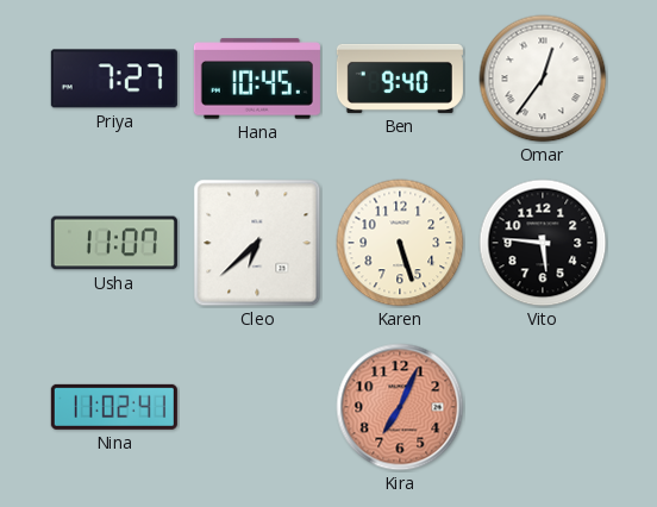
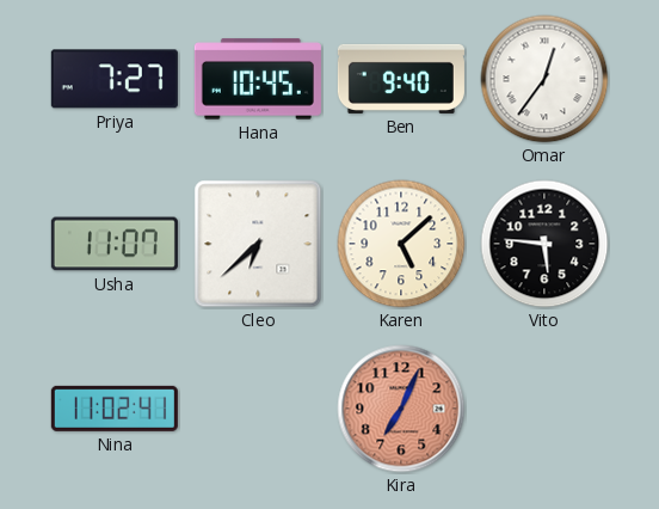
Karen: 5:27 -> 5:08
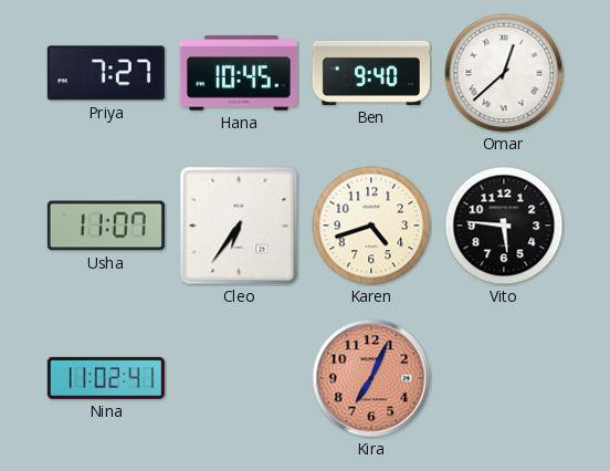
Omar: 12:36 -> 12:38
Cleo: 6:38 -> 6:36
Karen: 5:08 -> 4:42
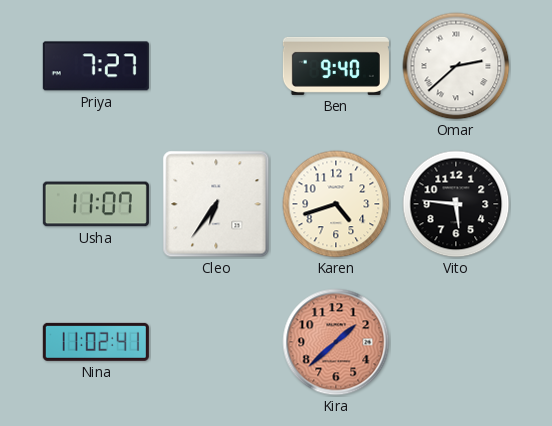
Hana: 10:45 -> none
Omar: 12:38 -> 2:38
Kira: 7:04 -> 1:38
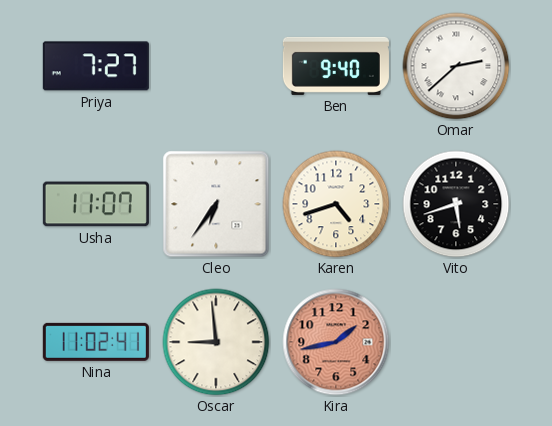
Vito: 5:46 -> 5:42
Oscar: none -> 8:59
Kira: 1:38 -> 1:43
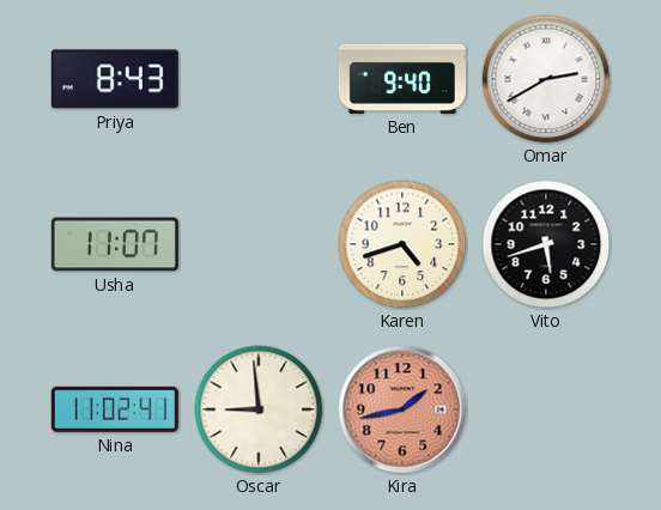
Priya: 7:27 -> 8:43
Omar: 2:38 -> 2:40
Cleo: 6:36 -> none
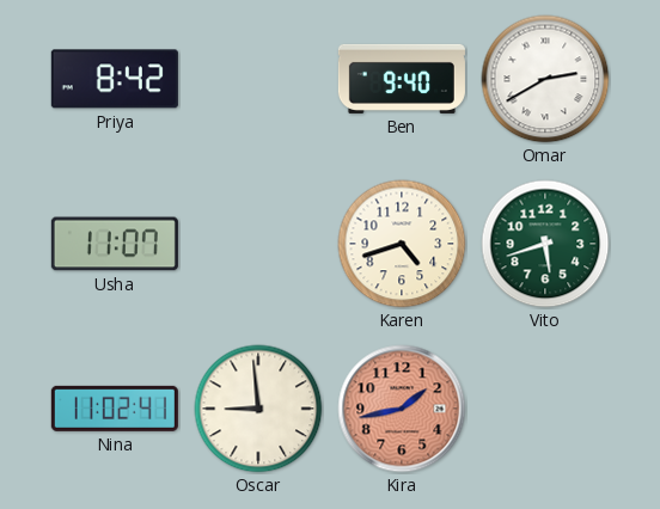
Priya: 8:43 -> 8:42
Vito dial: black -> green
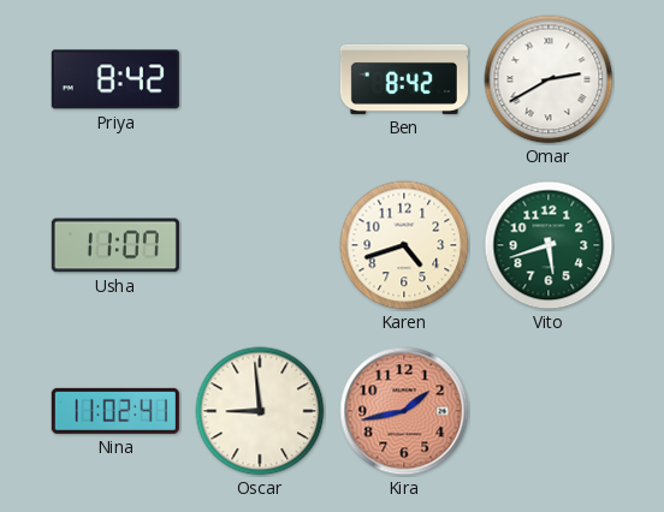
Ben: 9:40 -> 8:42
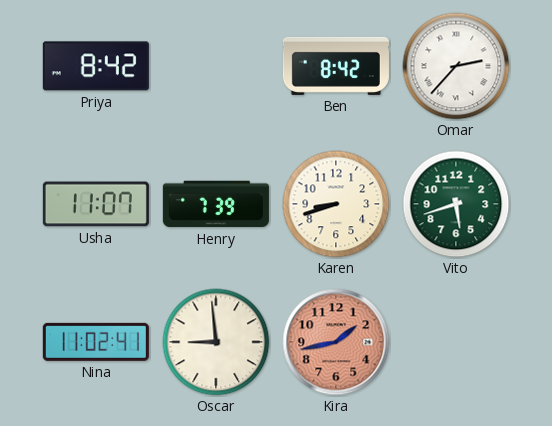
Omar: 2:40 -> 2:37
Henry: none -> 7:39
Karen: 4:42 -> 8:42
